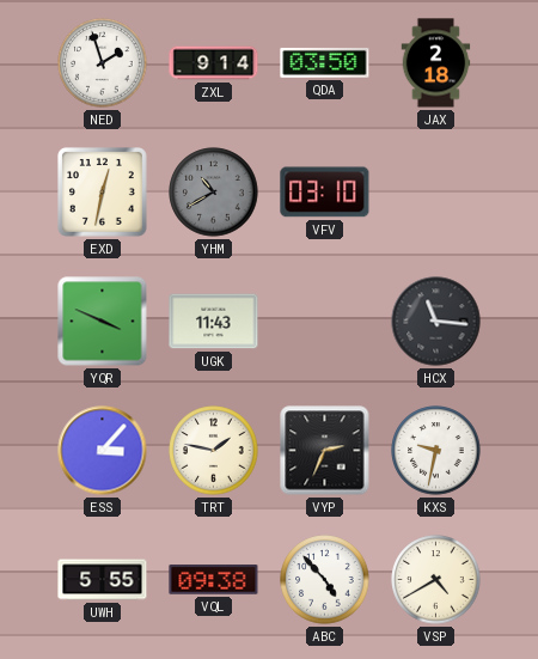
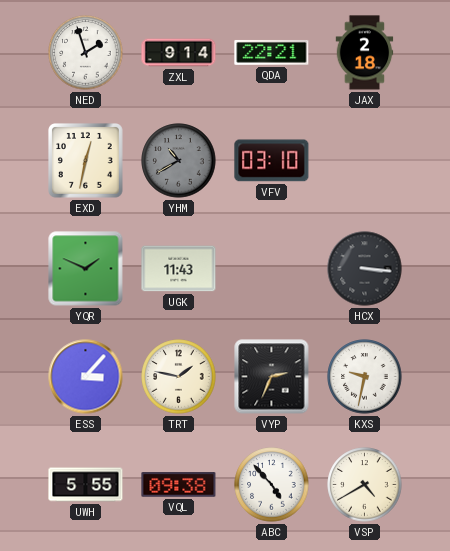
QDA: 03:50 -> 22:21
YQR: 3:49 -> 1:49
HCX: 11:16 -> 3:16
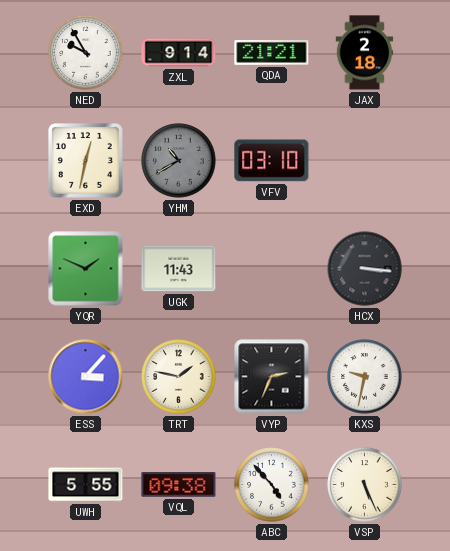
NED: 1:57 -> 9:55
QDA: 22:21 -> 21:21
VSP: 4:40 -> 5:26
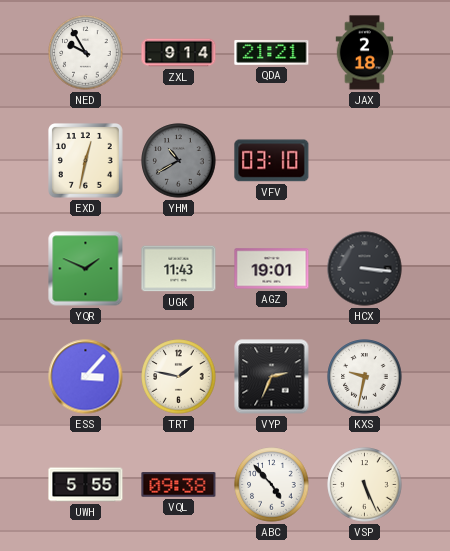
AGZ: none -> 19:01
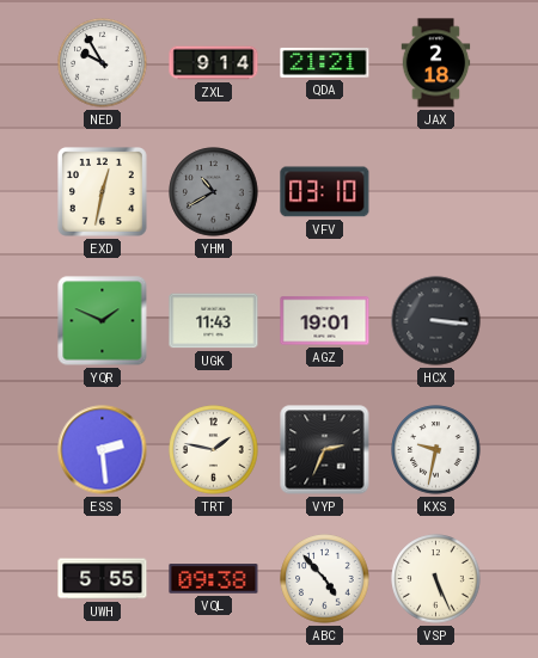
ESS: 3:07 -> 2:29
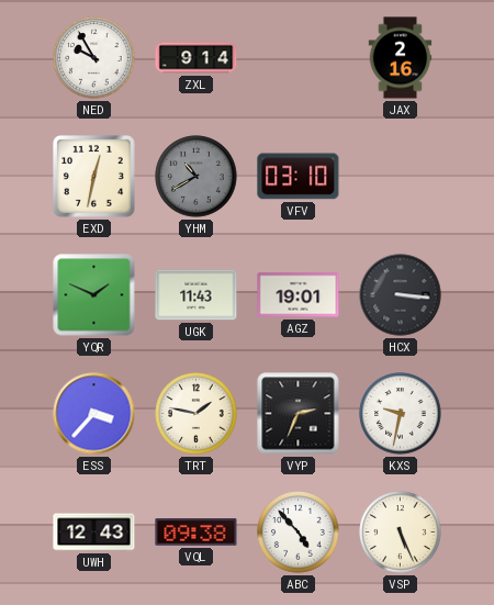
QDA: 21:21 -> none
JAX: 2:18 -> 2:16
ESS: 2:29 -> 3:37
UWH: 5:55 -> 12:43
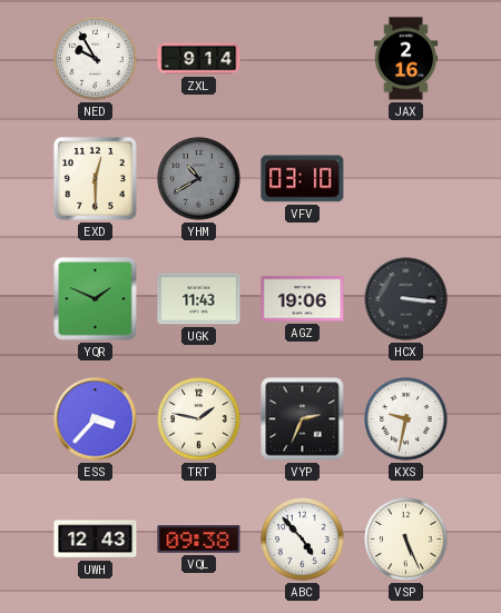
EXD: 12:32 -> 12:30
AGZ: 19:01 -> 19:06
